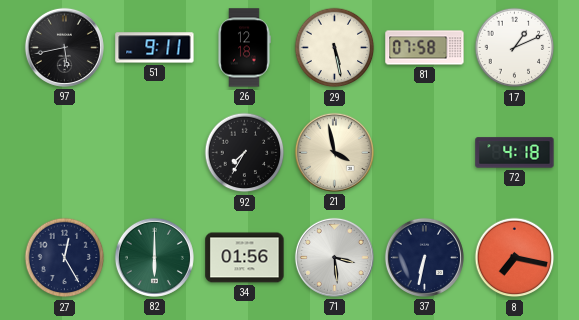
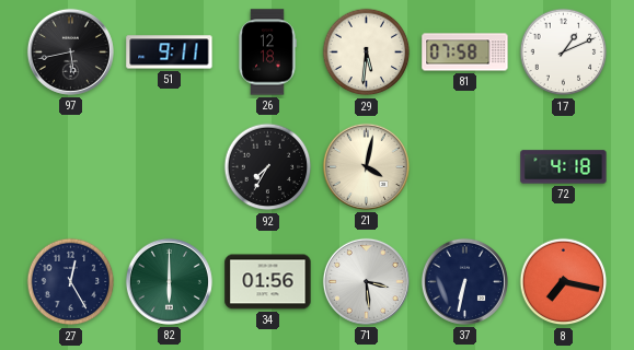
29: 5:28 -> 5:31
21: 3:58 -> 4:02
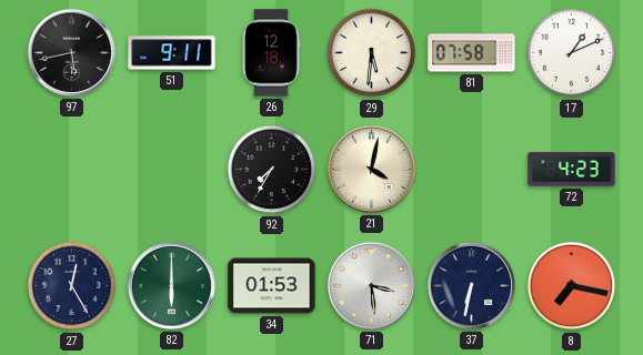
72: 4:18 -> 4:23
34: 01:56 -> 01:53
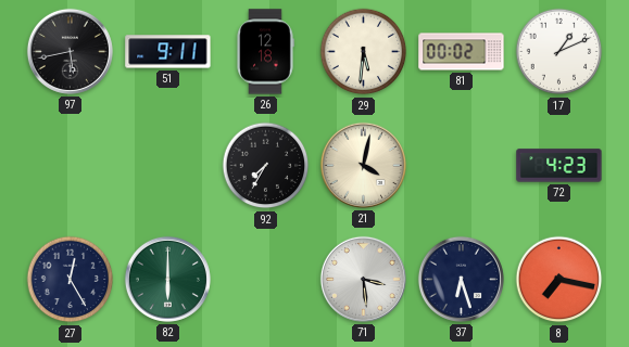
81: 07:58 -> 00:02
34: 01:53 -> none
37: 6:32 -> 6:27
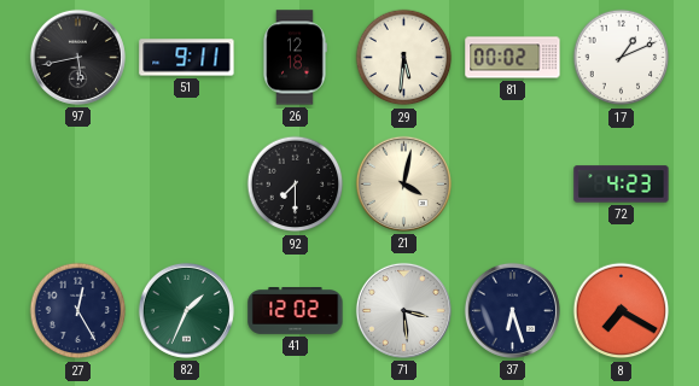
92: 7:35 -> 7:30
82: 6:00 -> 1:34
41: none -> 12:02
8: 7:17 -> 7:20
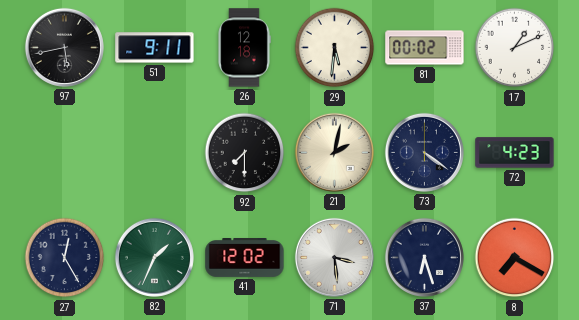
21: 4:02 -> 2:02
73: none -> 4:21
